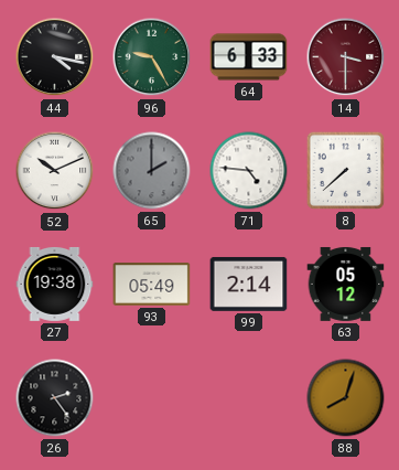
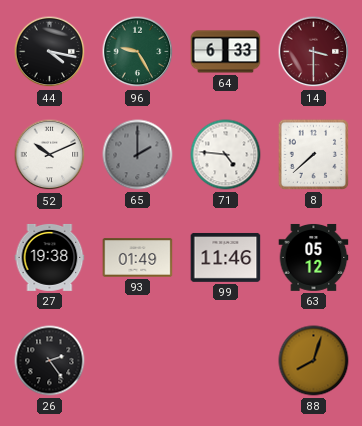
93: 05:49 -> 01:49
99: 2:14 -> 11:46
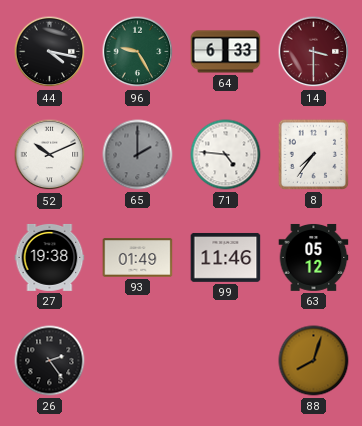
8: 7:38 -> 7:36
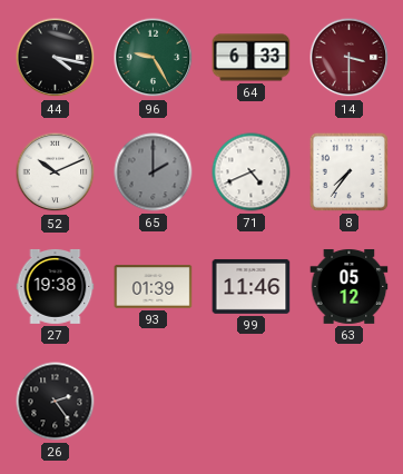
71: 4:46 -> 4:41
93: 01:49 -> 01:39
88: 8:03 -> none
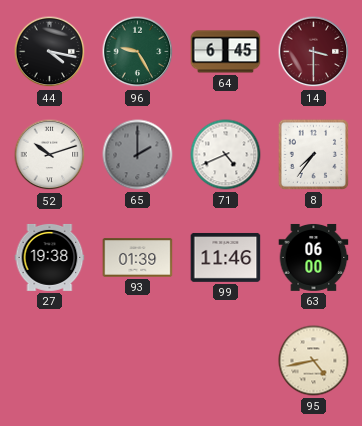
64: 6:33 -> 6:45
52: 10:11 -> 10:12
63: 05:12 -> 06:00
26: 2:24 -> none
95: none -> 4:43
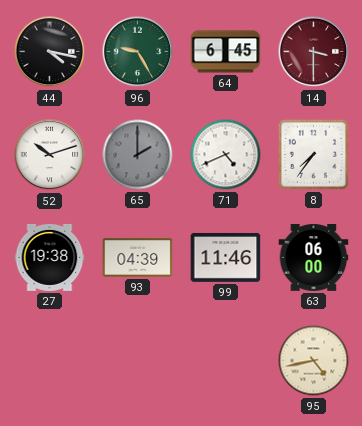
93: 01:39 -> 04:39
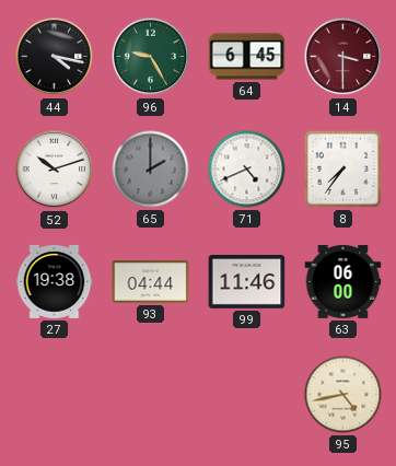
93: 04:39 -> 04:44
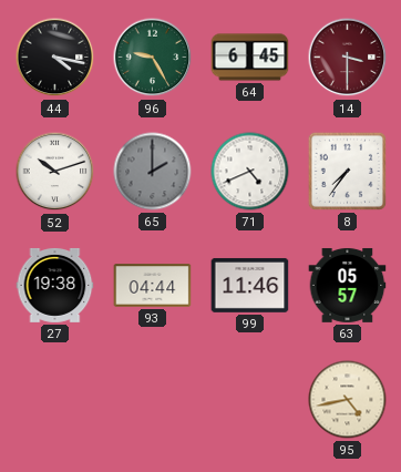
63: 06:00 -> 05:57
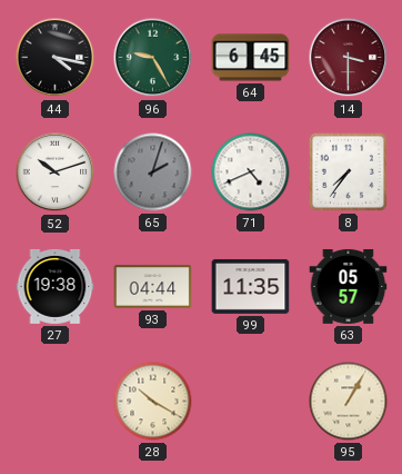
65: 2:00 -> 2:03
99: 11:46 -> 11:35
28: none -> 10:20
95: 4:43 -> 1:05
